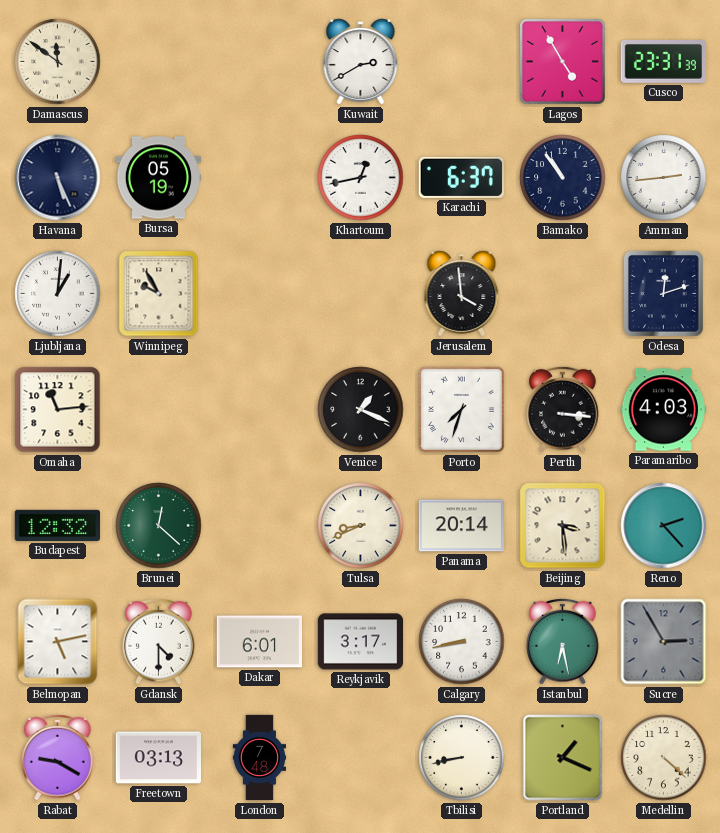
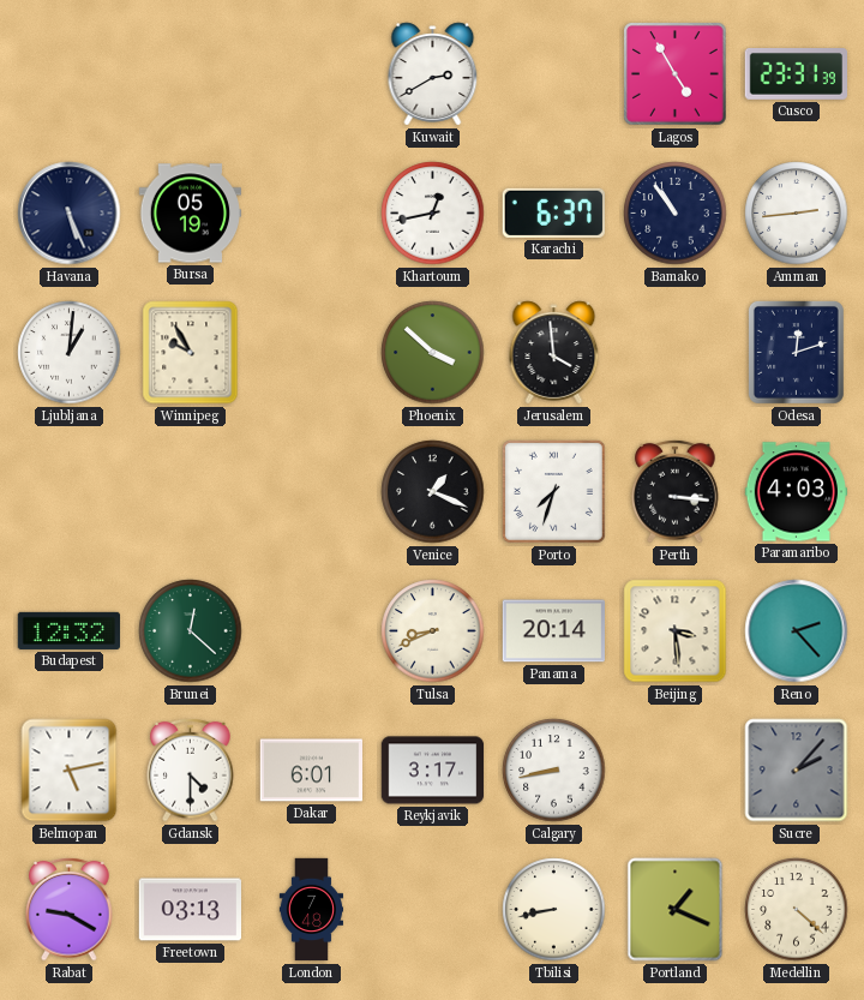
Damascus: 11:51 -> none
Phoenix: none -> 3:52
Omaha: 11:14 -> none
Istanbul: 6:28 -> none
Sucre: 2:55 -> 2:07
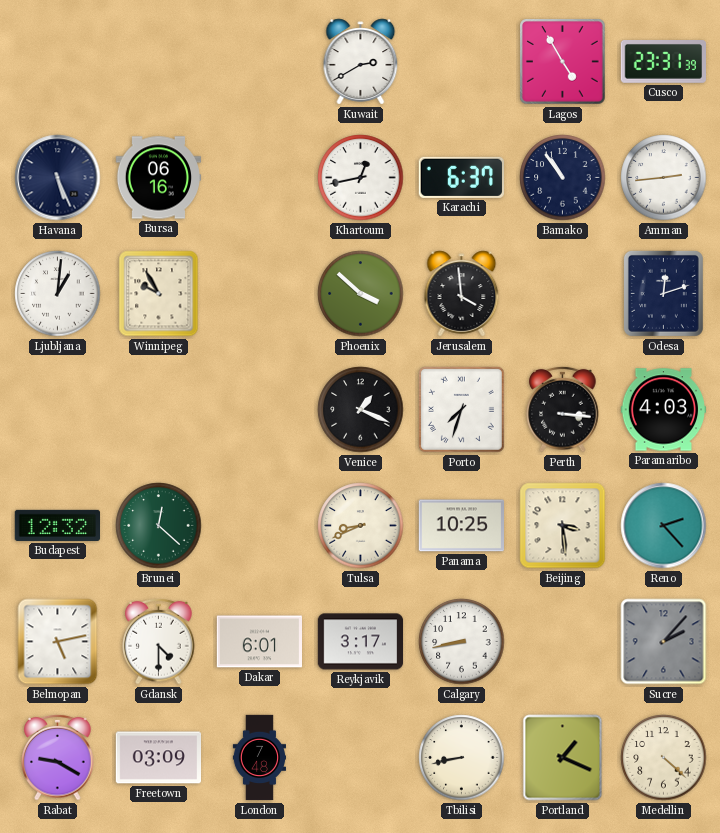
Bursa: 05:19 -> 06:16
Panama: 20:14 -> 10:25
Freetown: 03:13 -> 03:09
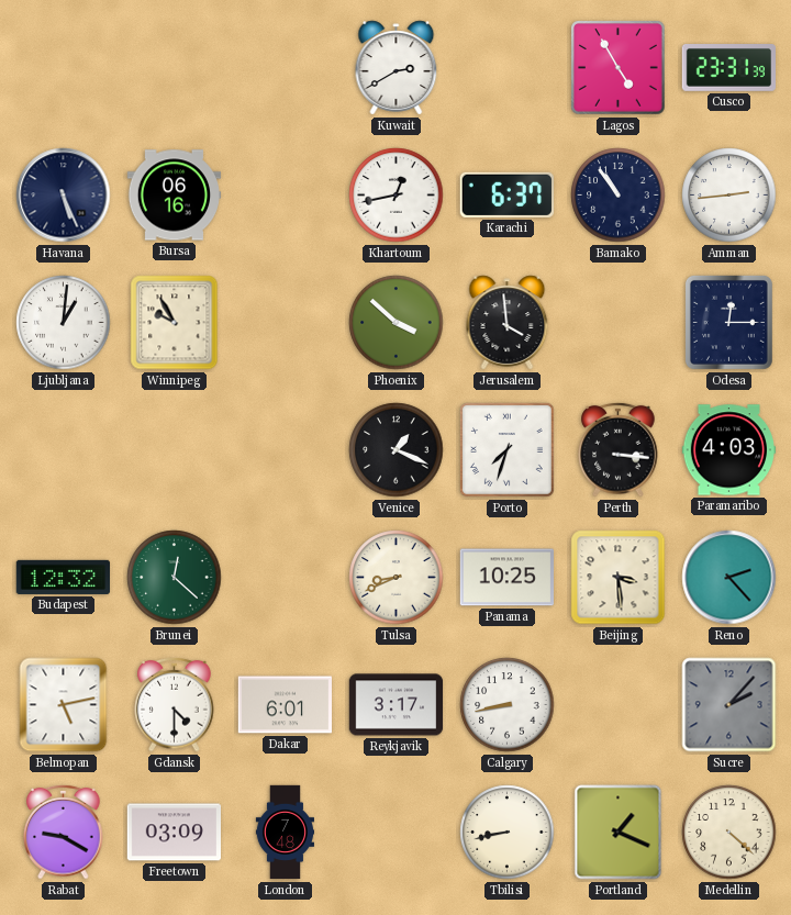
Odesa: 12:12 -> 12:15
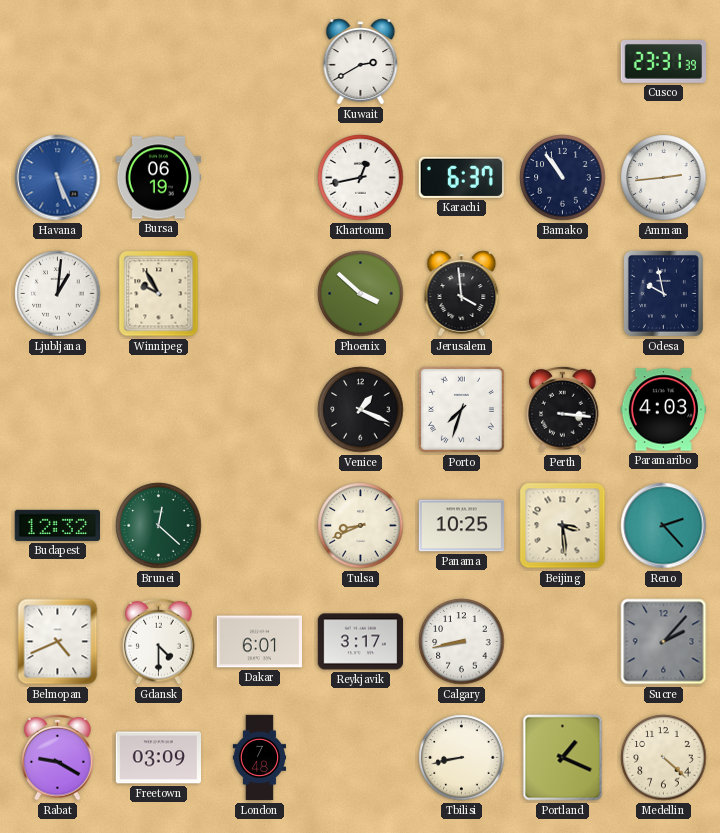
Lagos: 4:55 -> none
Havana dial: navy -> blue
Bursa: 06:16 -> 06:19
Odesa: 12:15 -> 9:58
Belmopan: 5:13 -> 4:41
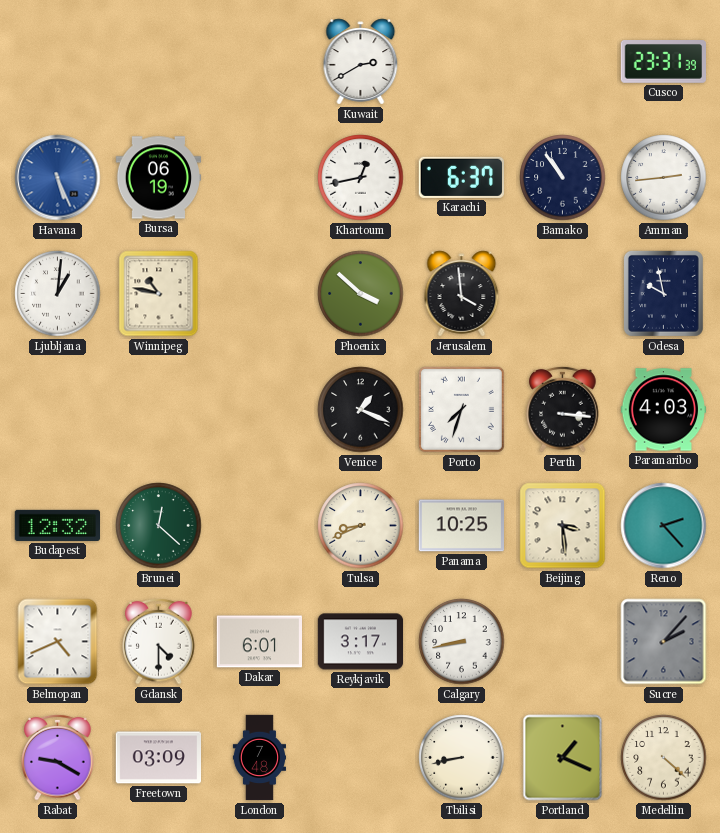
Winnipeg: 9:55 -> 10:47
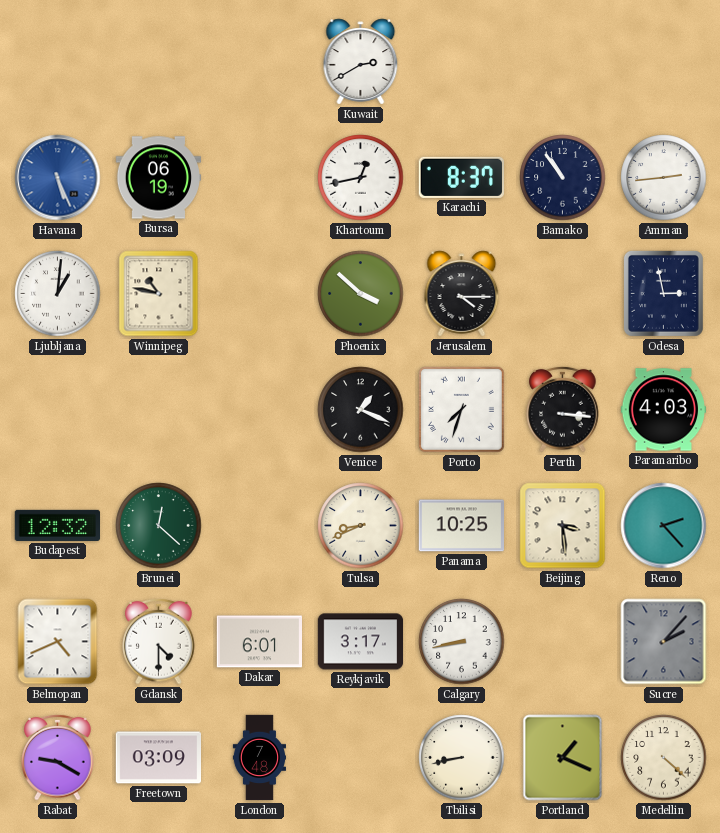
Cusco: 23:31 -> none
Karachi: 6:37 -> 8:37
Jerusalem: 3:59 -> 4:15
Odesa: 9:58 -> 2:58
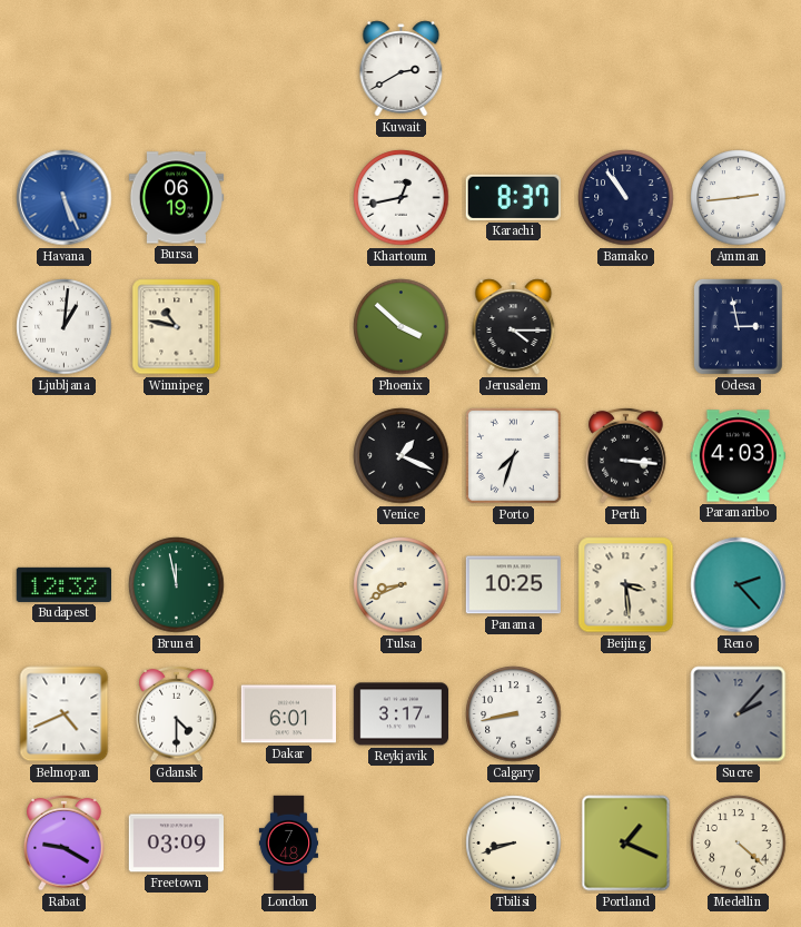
Brunei: 12:22 -> 11:58
Tbilisi: 8:43 -> 8:42
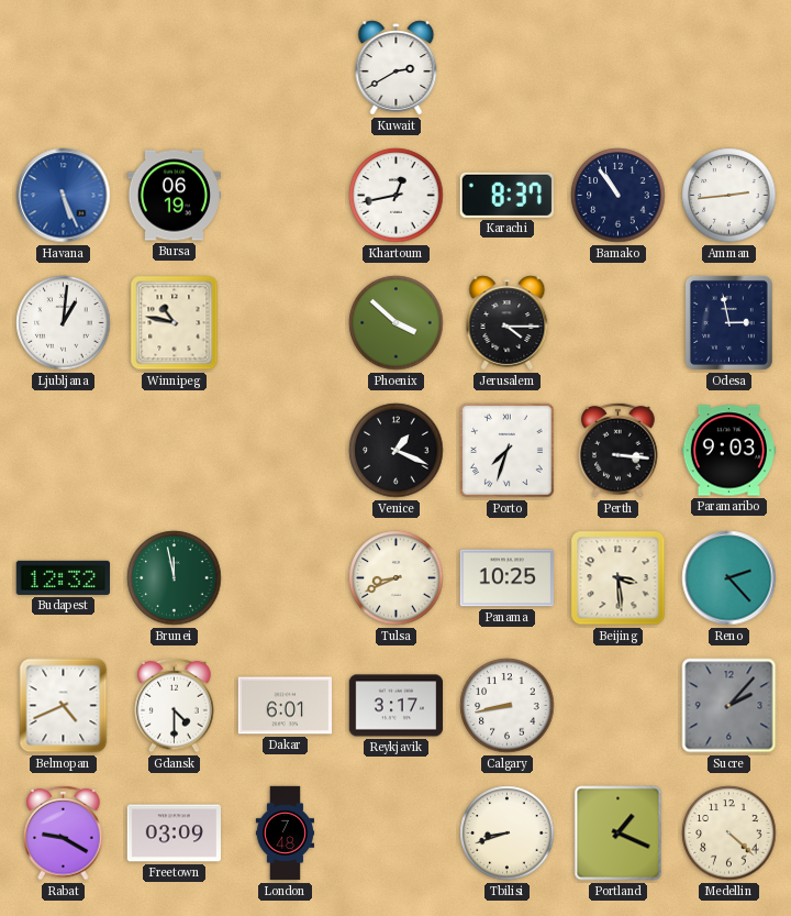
Paramaribo: 4:03 -> 9:03
